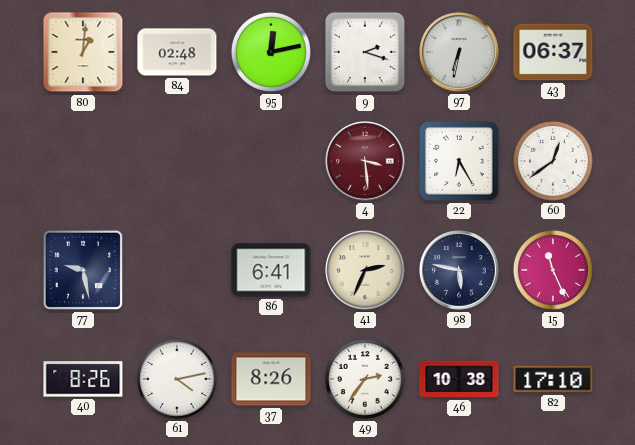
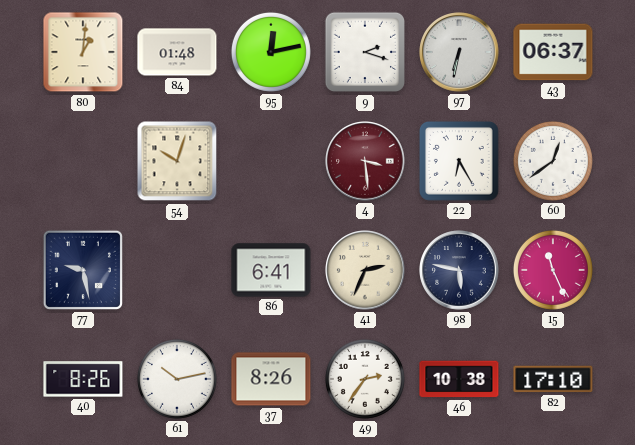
84: 02:48 -> 01:48
54: none -> 10:03
61: 4:13 -> 10:13
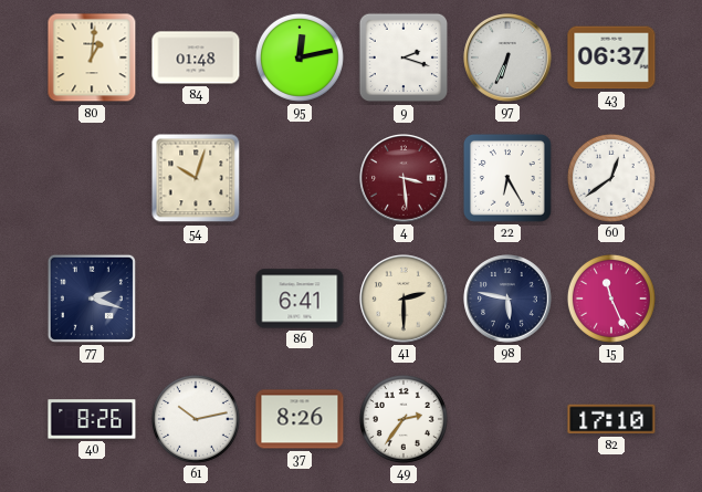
97: 6:32 -> 6:34
77: 9:28 -> 2:18
41: 2:34 -> 2:30
46: 10:38 -> none
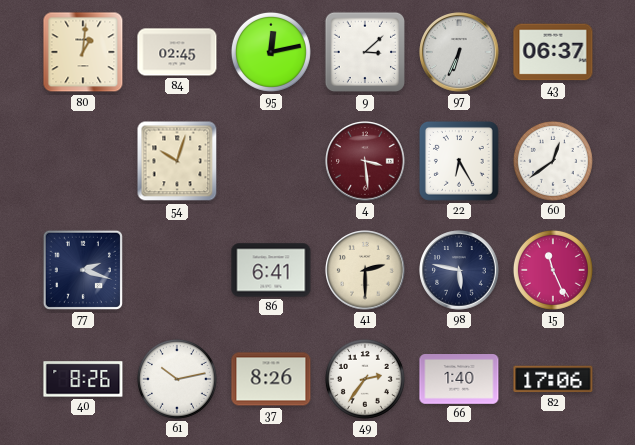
84: 01:48 -> 02:45
9: 2:18 -> 3:08
66: none -> 1:40
82: 17:10 -> 17:06
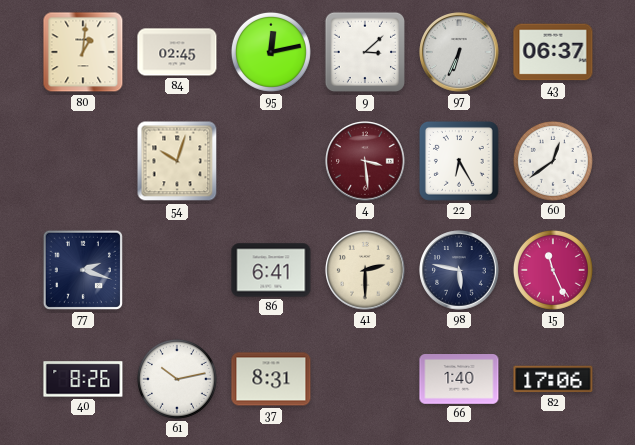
37: 8:26 -> 8:31
49: 2:36 -> none
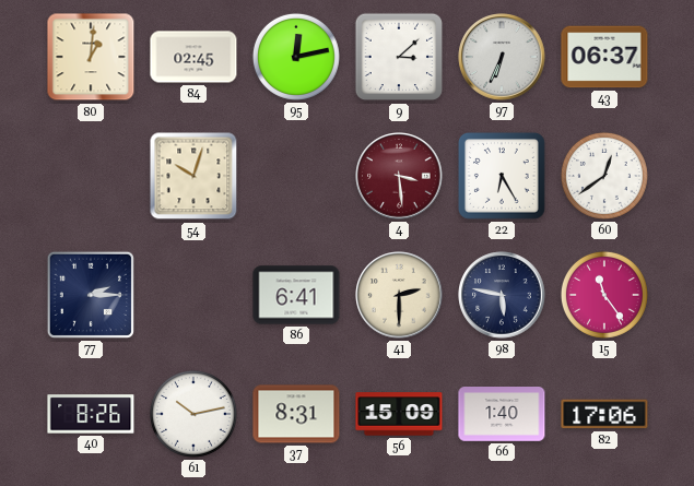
77: 2:18 -> 2:15
15: 11:26 -> 11:24
56: none -> 15:09
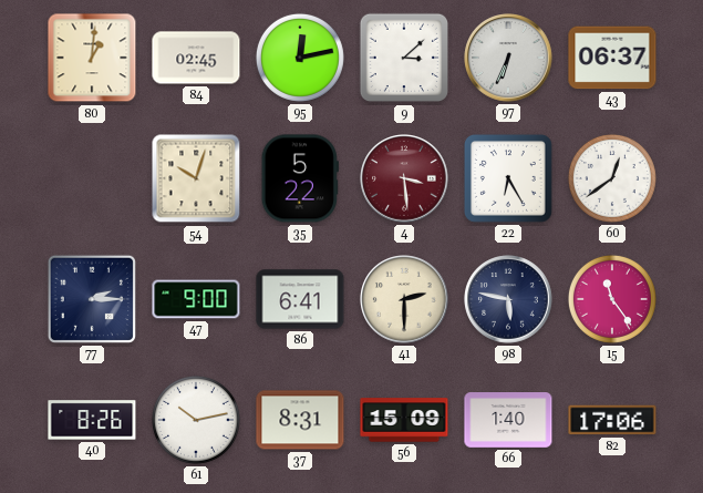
35: none -> 5:22
47: none -> 9:00
